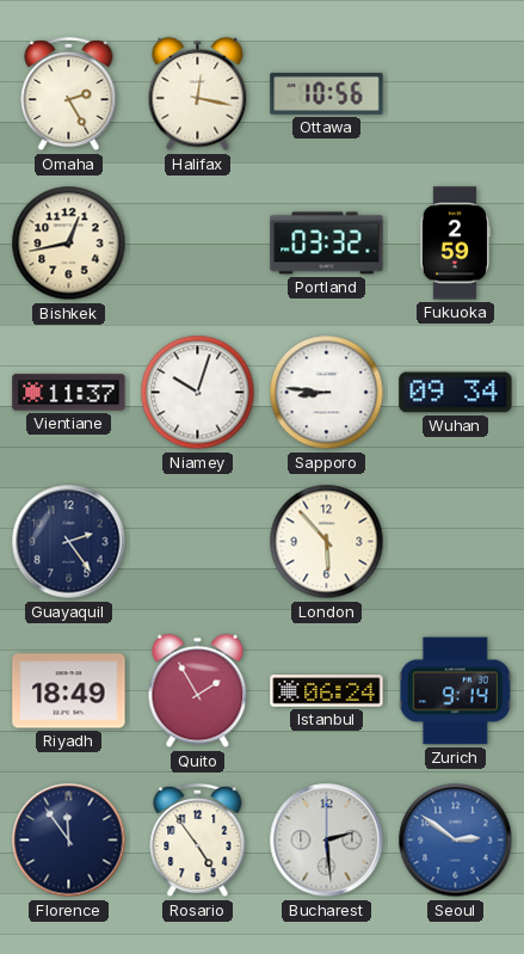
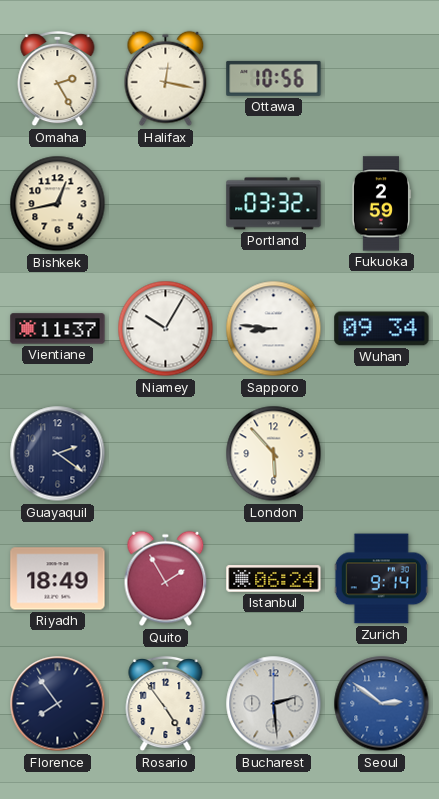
Niamey: 10:03 -> 10:05
Guayaquil: 2:24 -> 2:21
Florence: 11:54 -> 7:54
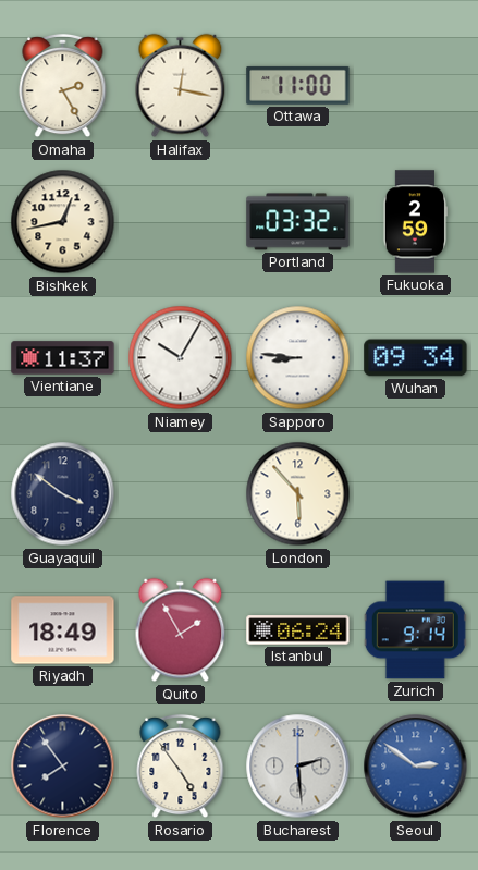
Ottawa: 10:56 -> 11:00
Guayaquil: 2:21 -> 3:51
